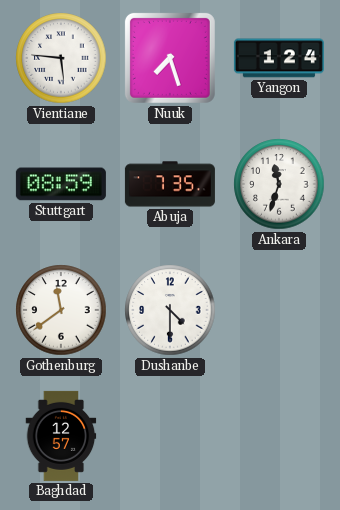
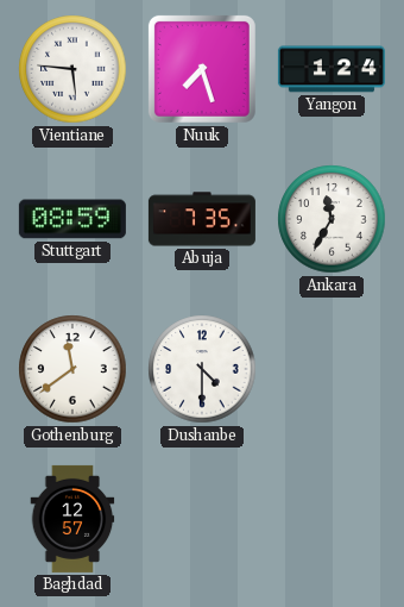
Ankara: 11:33 -> 11:35
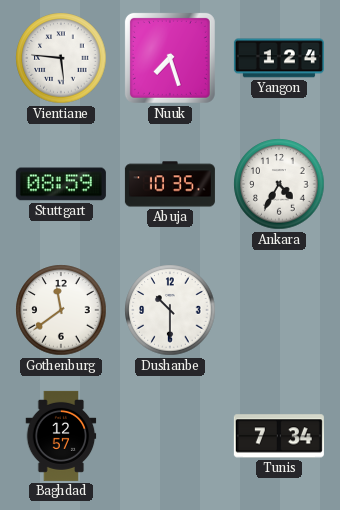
Abuja: 7:35 -> 10:35
Ankara: 11:35 -> 4:35
Dushanbe: 4:30 -> 10:30
Tunis: none -> 7:34
